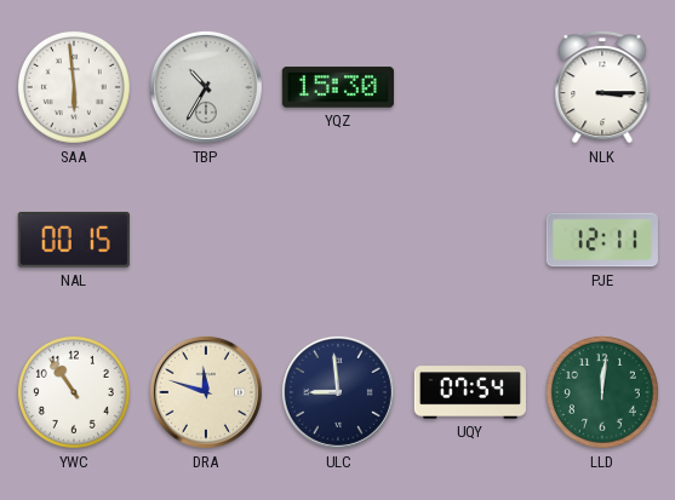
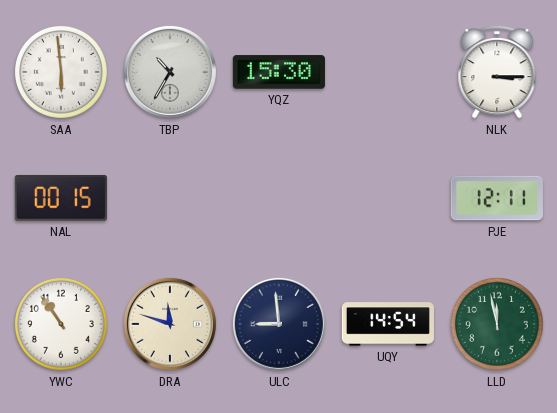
UQY: 07:54 -> 14:54
LLD: 12:01 -> 11:58
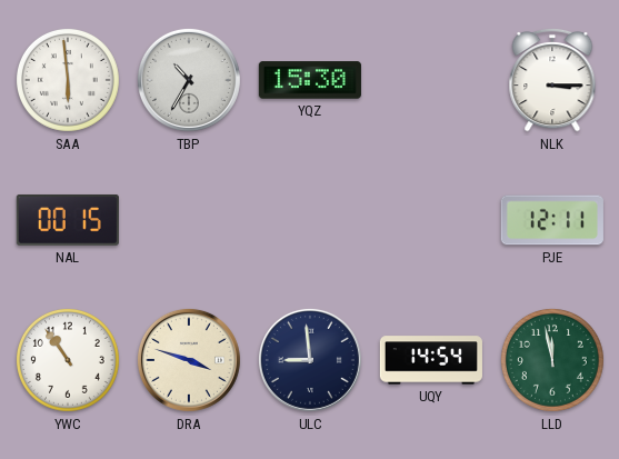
DRA: 11:48 -> 3:48
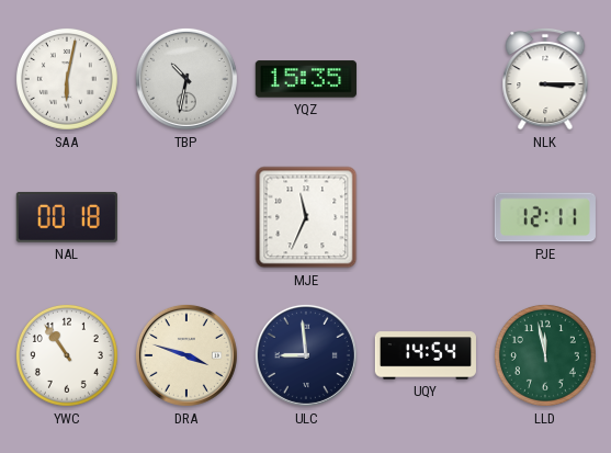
SAA: 5:59 -> 6:02
TBP: 10:35 -> 10:32
YQZ: 15:30 -> 15:35
NAL: 00:15 -> 00:18
MJE: none -> 11:34
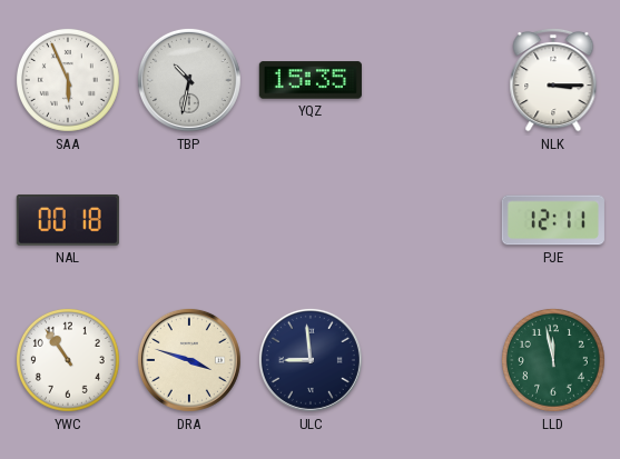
SAA: 6:02 -> 5:56
MJE: 11:34 -> none
UQY: 14:54 -> none
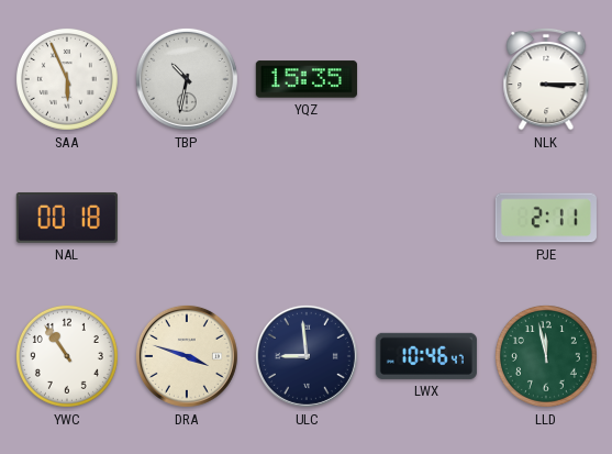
PJE: 12:11 -> 2:11
LWX: none -> 10:46
